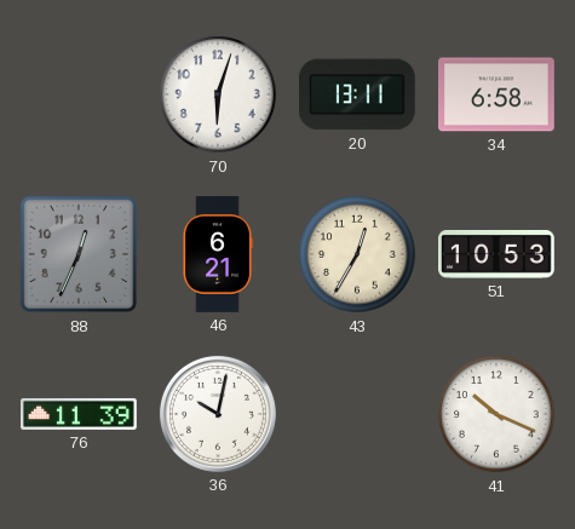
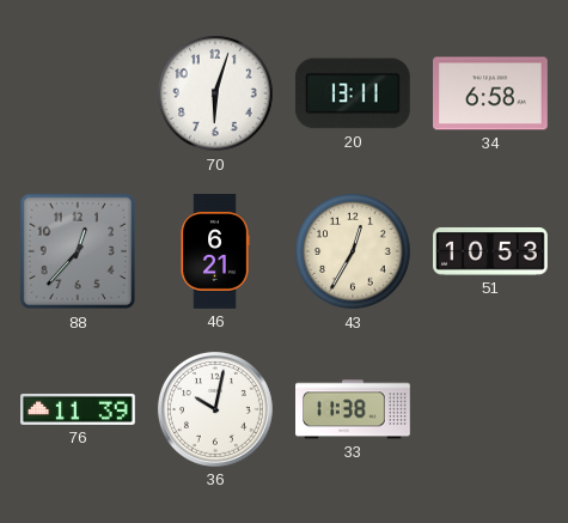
88: 12:34 -> 12:37
33: none -> 11:38
41: 10:19 -> none
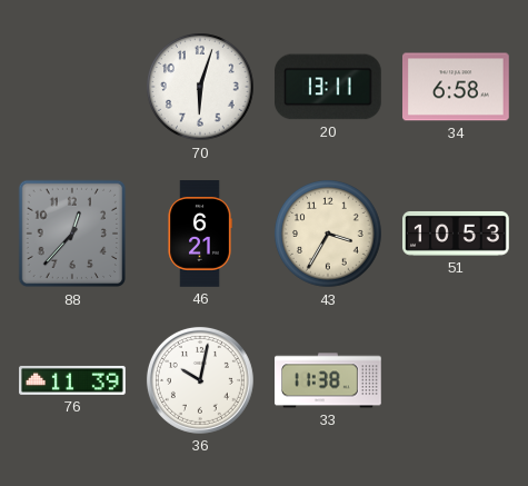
43: 12:35 -> 3:35
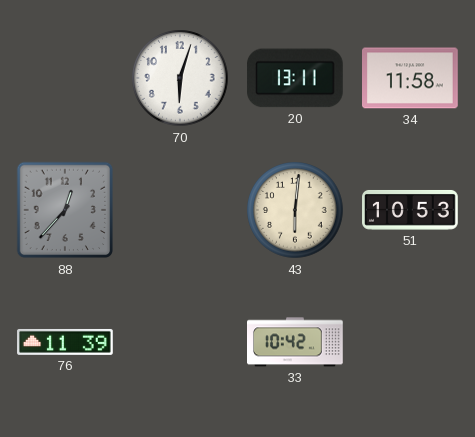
34: 6:58 -> 11:58
46: 6:21 -> none
43: 3:35 -> 6:01
36: 10:02 -> none
33: 11:38 -> 10:42
